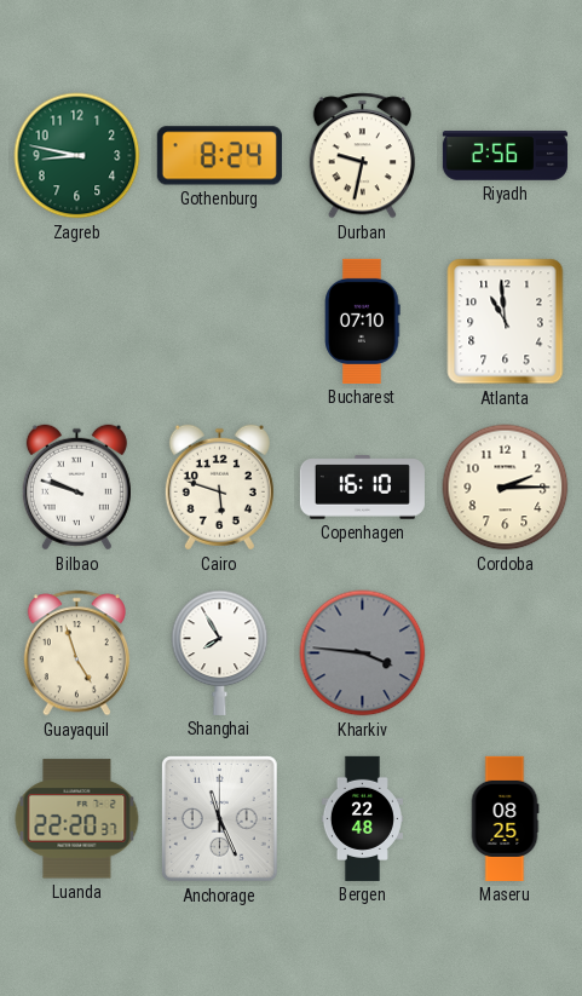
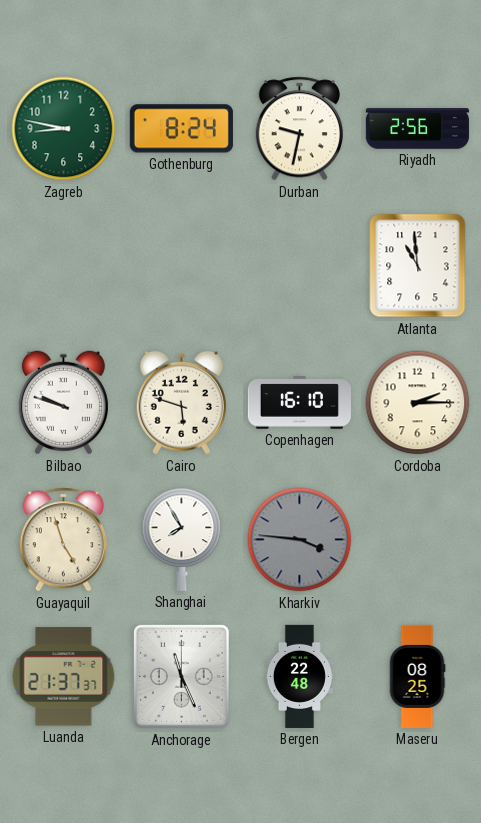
Bucharest: 07:10 -> none
Luanda: 22:20 -> 21:37
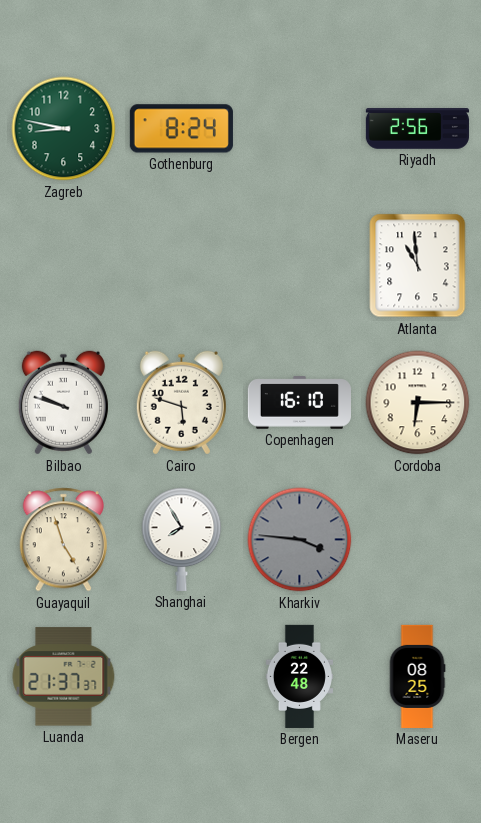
Durban: 9:32 -> none
Cordoba: 2:15 -> 6:15
Anchorage: 11:26 -> none
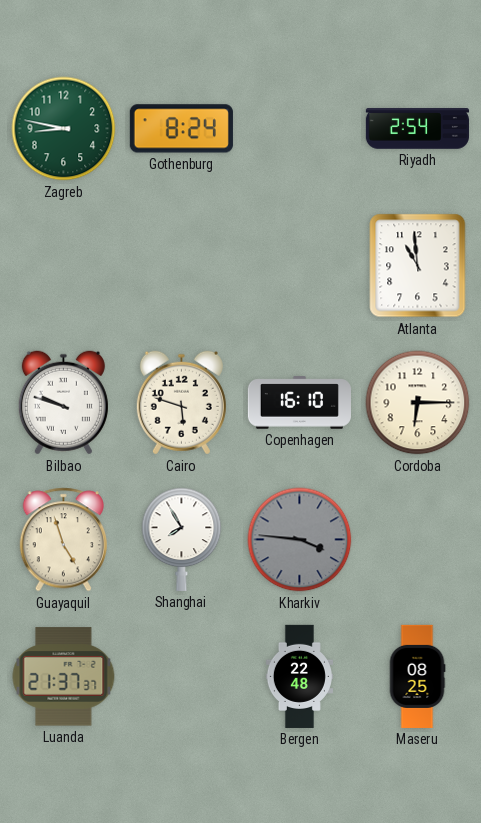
Riyadh: 2:56 -> 2:54
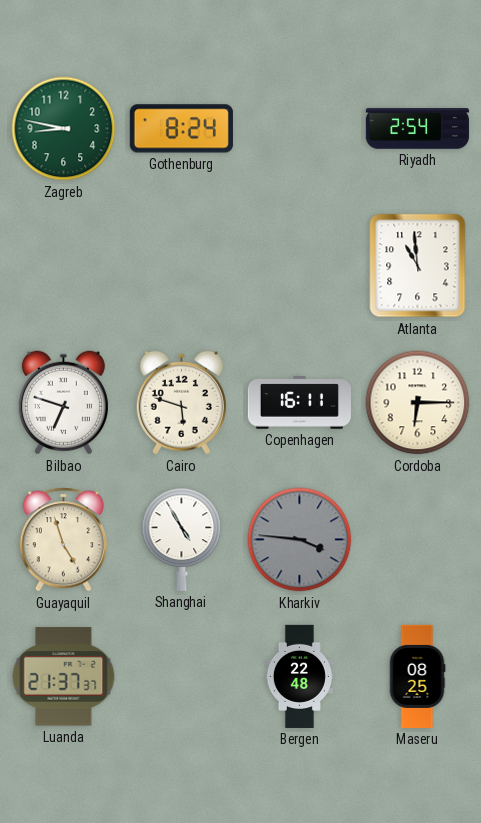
Bilbao: 9:48 -> 6:48
Copenhagen: 16:10 -> 16:11
Shanghai: 7:55 -> 4:55
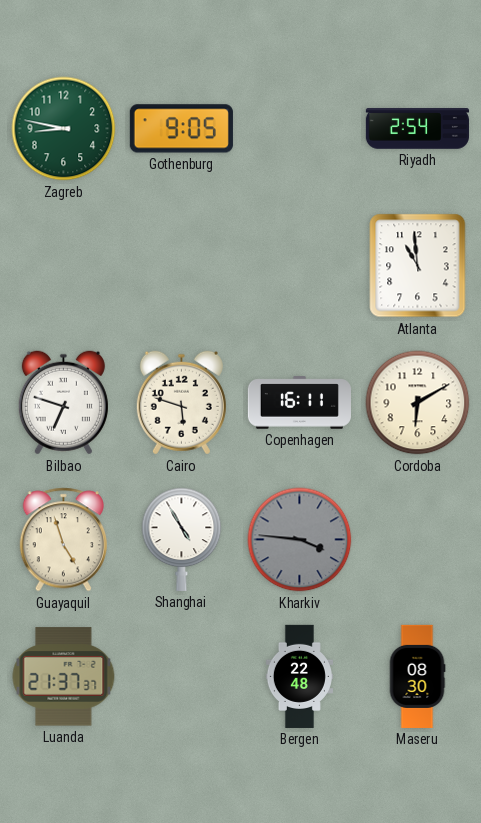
Gothenburg: 8:24 -> 9:05
Cordoba: 6:15 -> 6:10
Maseru: 08:25 -> 08:30
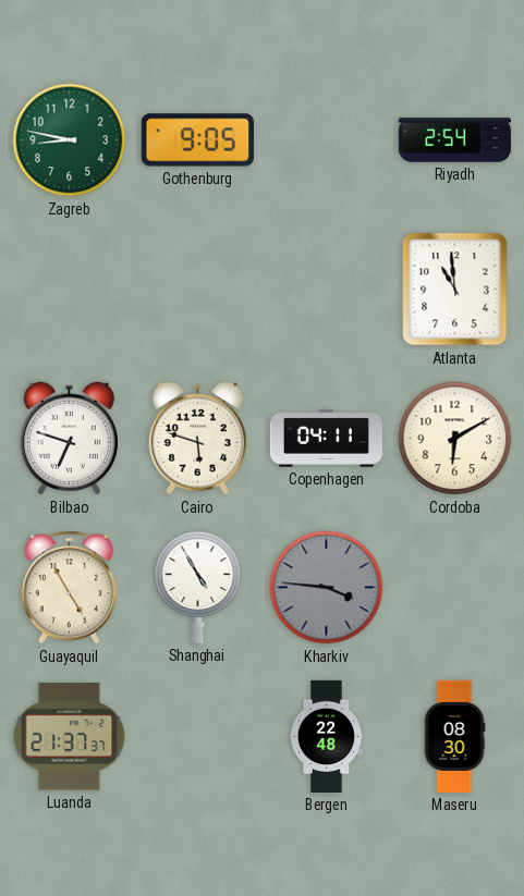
Copenhagen: 16:11 -> 04:11
Guayaquil: 4:57 -> 4:55
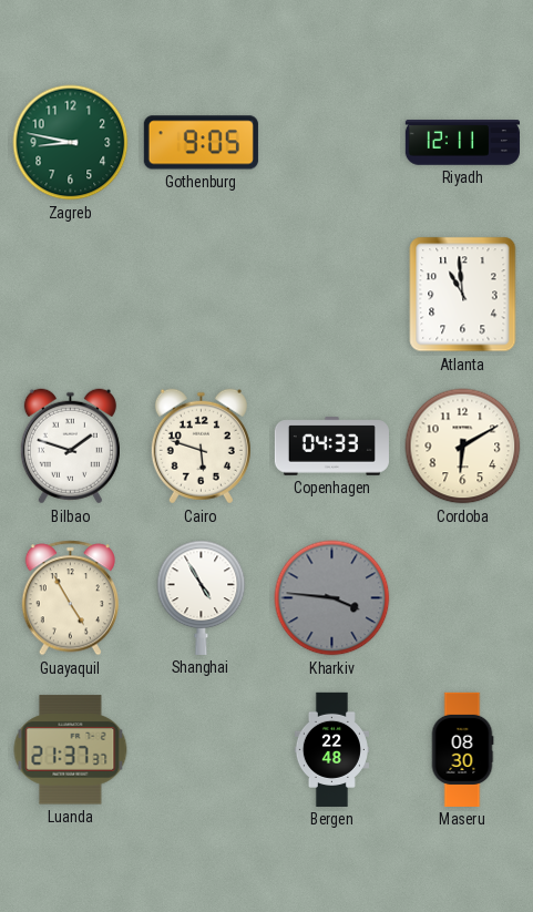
Riyadh: 2:54 -> 12:11
Bilbao: 6:48 -> 1:48
Copenhagen: 04:11 -> 04:33
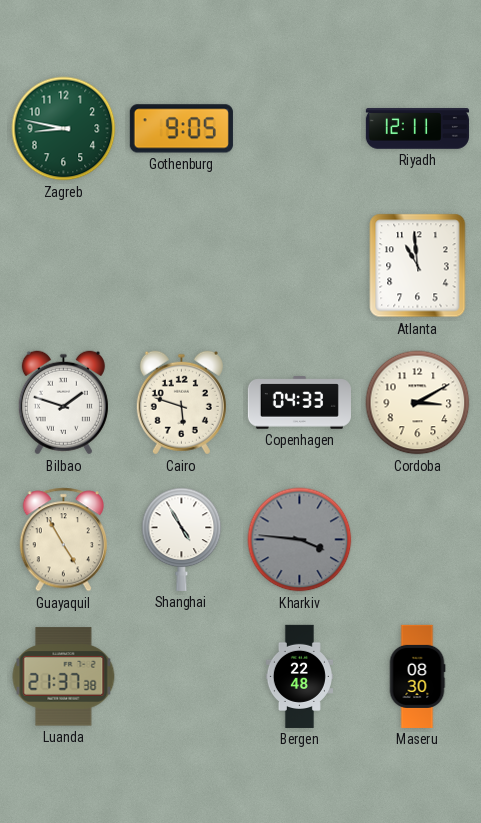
Cordoba: 6:10 -> 3:10
Luanda: 21:37:37 -> 21:37:38
